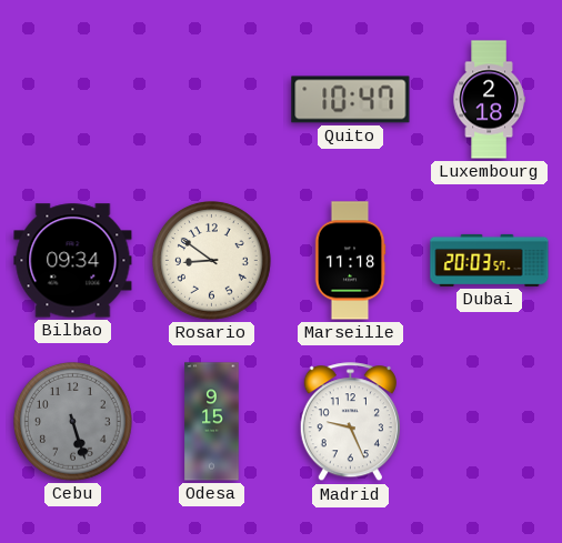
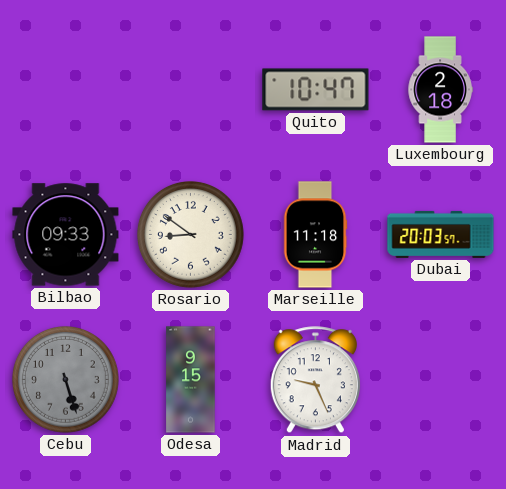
Bilbao: 09:34 -> 09:33
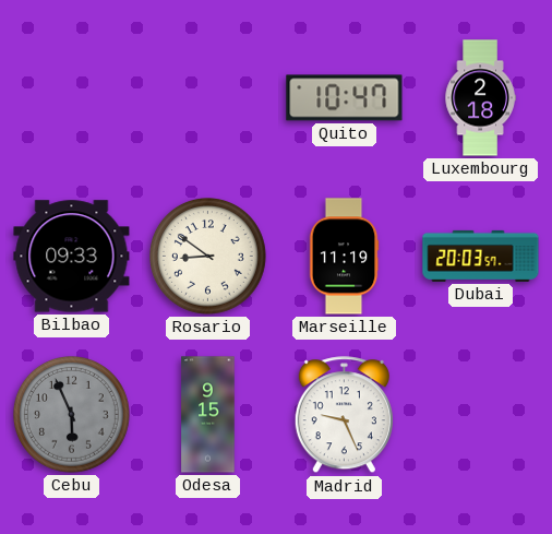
Marseille: 11:18 -> 11:19
Cebu: 5:27 -> 5:56
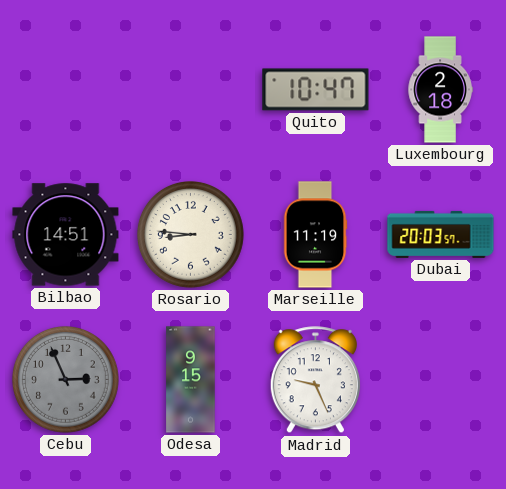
Bilbao: 09:33 -> 14:51
Rosario: 8:51 -> 8:46
Cebu: 5:56 -> 2:56
